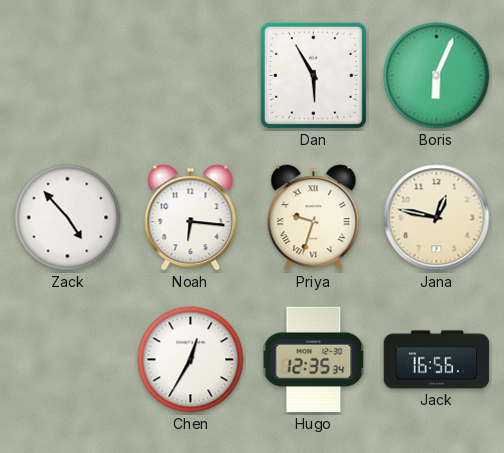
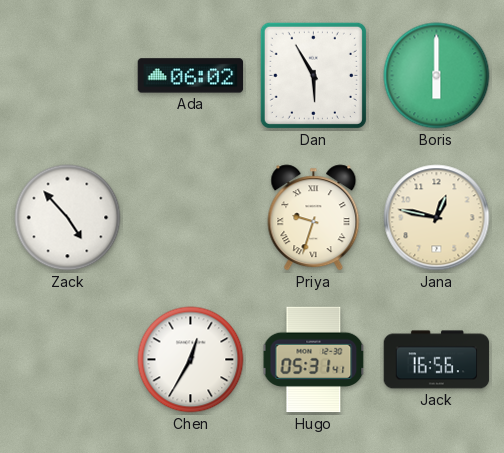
Ada: none -> 06:02
Boris: 6:04 -> 6:00
Noah: 6:16 -> none
Hugo: 12:35 -> 05:31
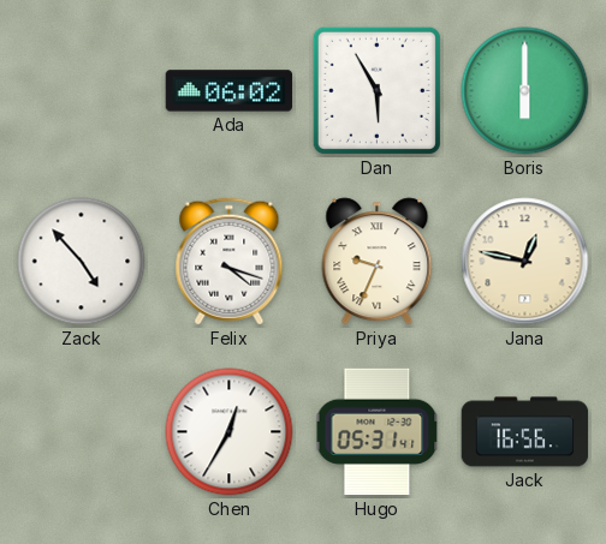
Felix: none -> 4:18
Priya: 9:33 -> 9:34
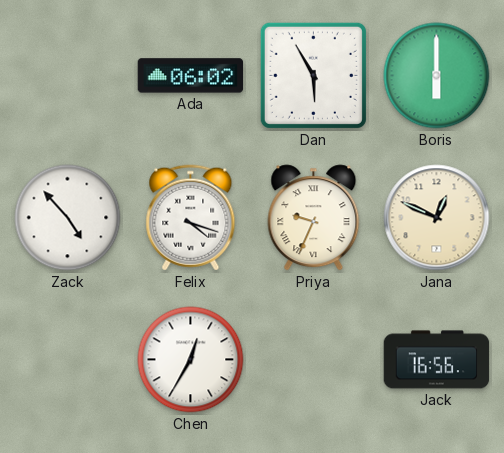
Jana: 12:47 -> 12:49
Hugo: 05:31 -> none
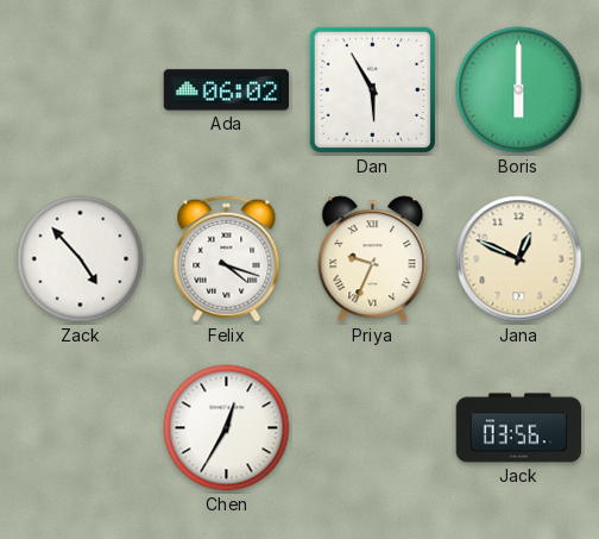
Jack: 16:56 -> 03:56
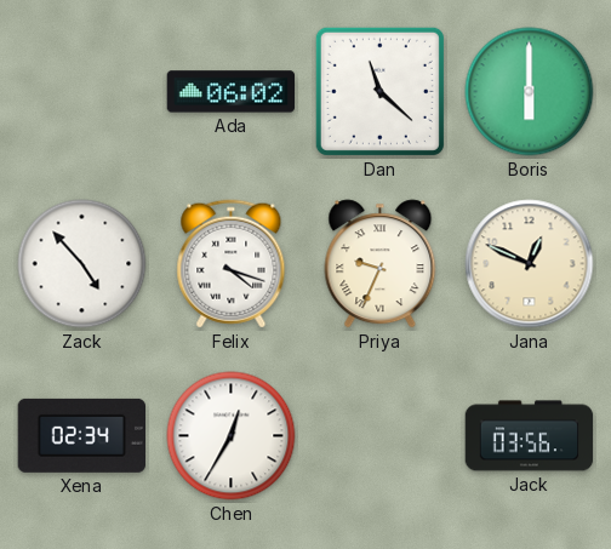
Dan: 5:55 -> 11:22
Xena: none -> 02:34
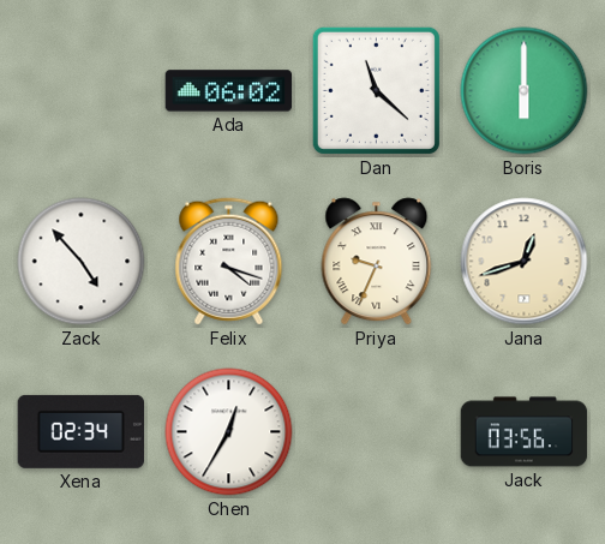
Jana: 12:49 -> 12:42
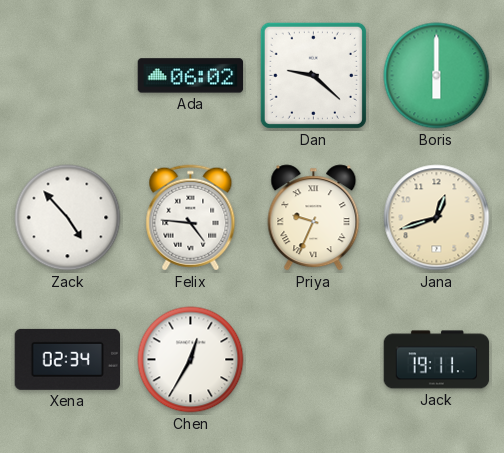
Dan: 11:22 -> 9:22
Felix: 4:18 -> 4:46
Jack: 03:56 -> 19:11
